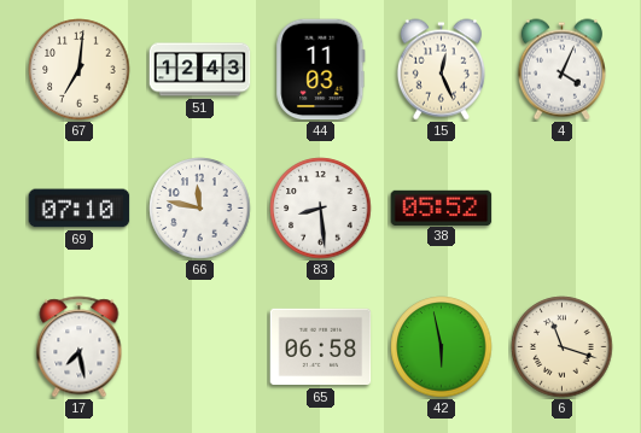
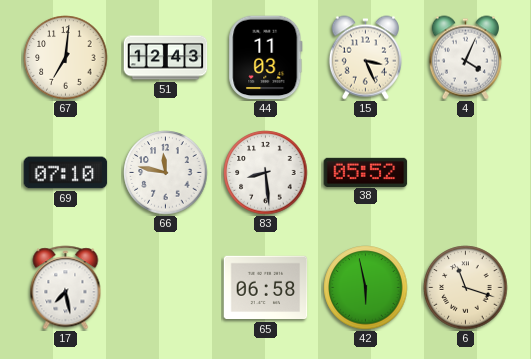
15: 12:26 -> 3:26
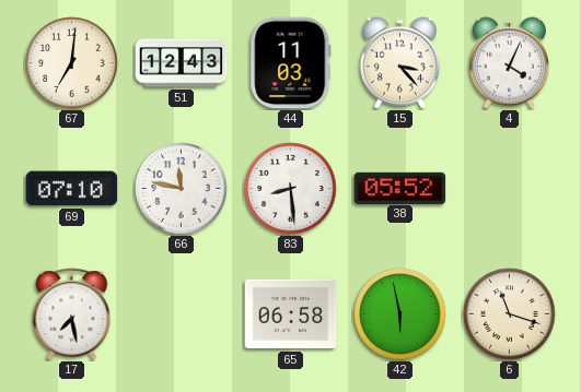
15: 3:26 -> 3:23
